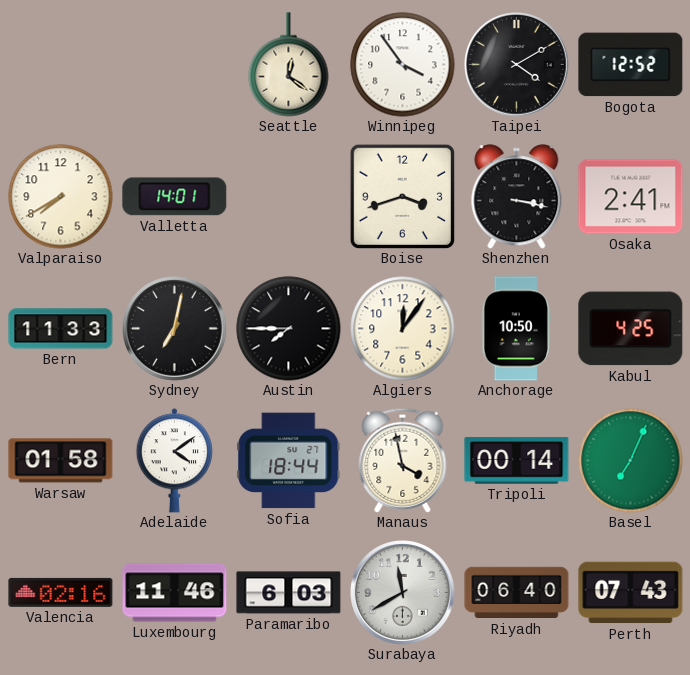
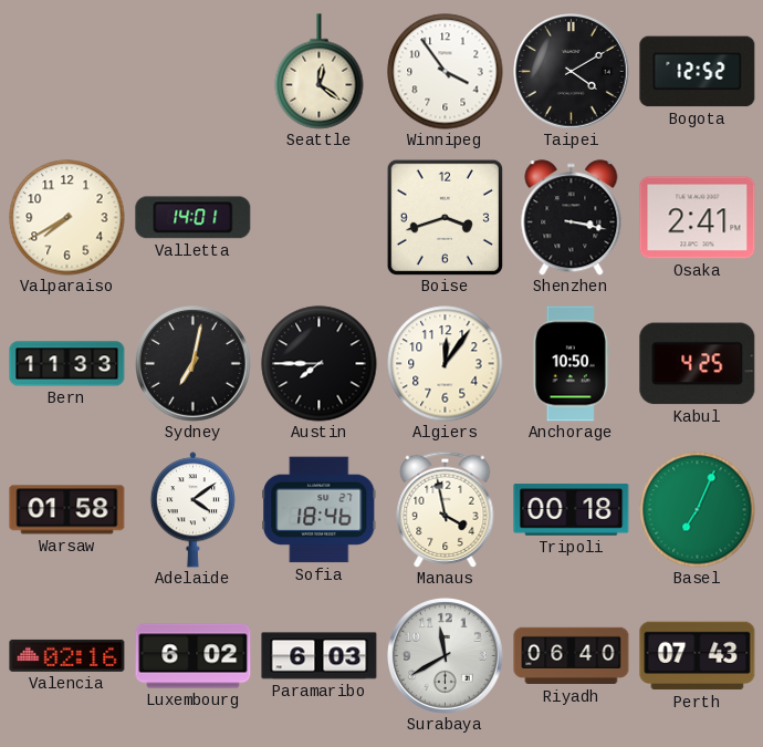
Sofia: 18:44 -> 18:46
Tripoli: 00:14 -> 00:18
Luxembourg: 11:46 -> 6:02
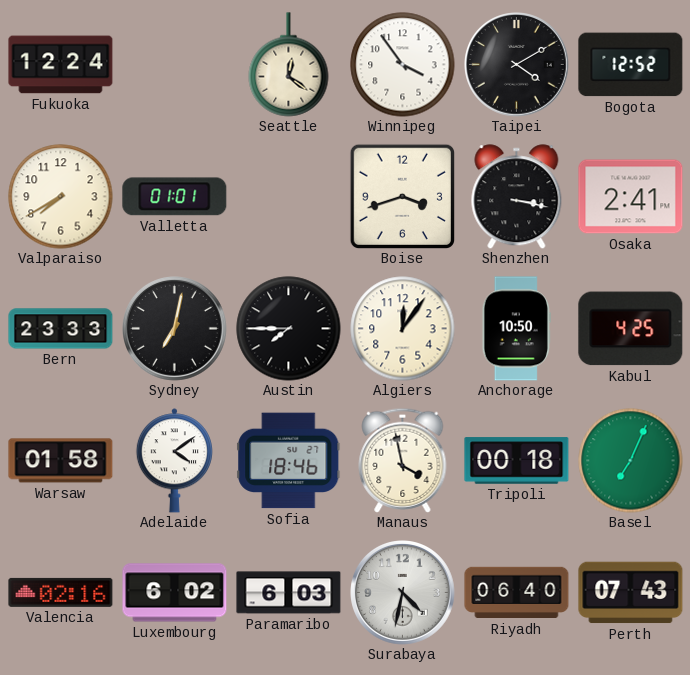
Fukuoka: none -> 12:24
Valletta: 14:01 -> 01:01
Bern: 11:33 -> 23:33
Surabaya: 11:40 -> 4:32
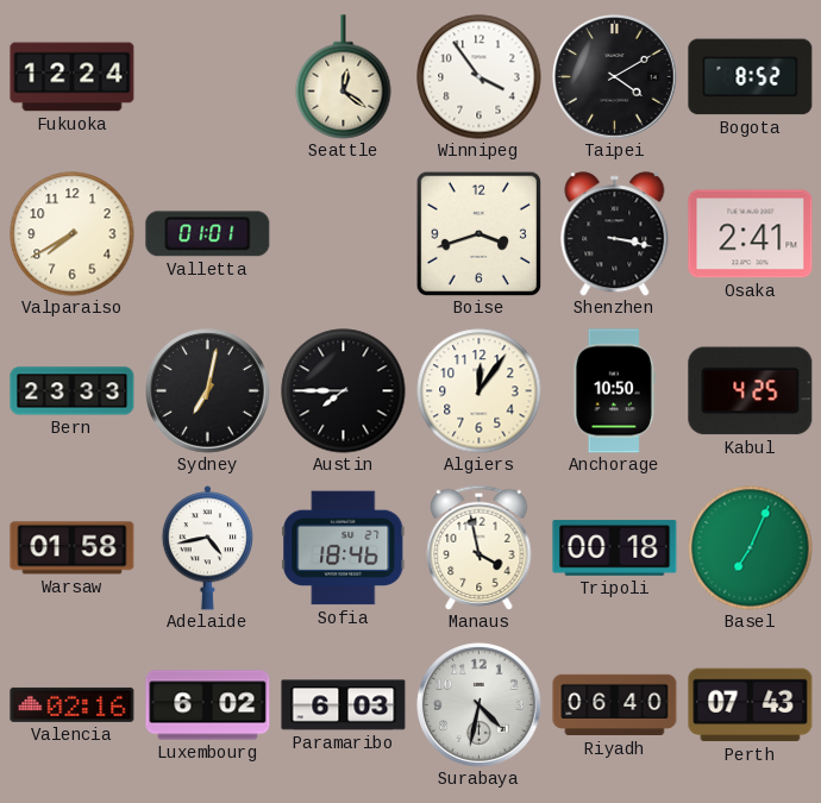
Bogota: 12:52 -> 8:52
Adelaide: 4:09 -> 4:43
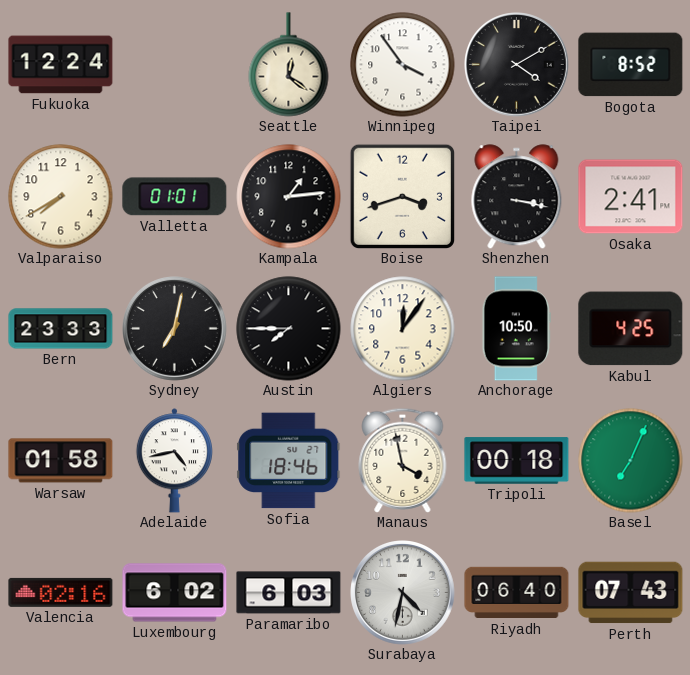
Kampala: none -> 1:14
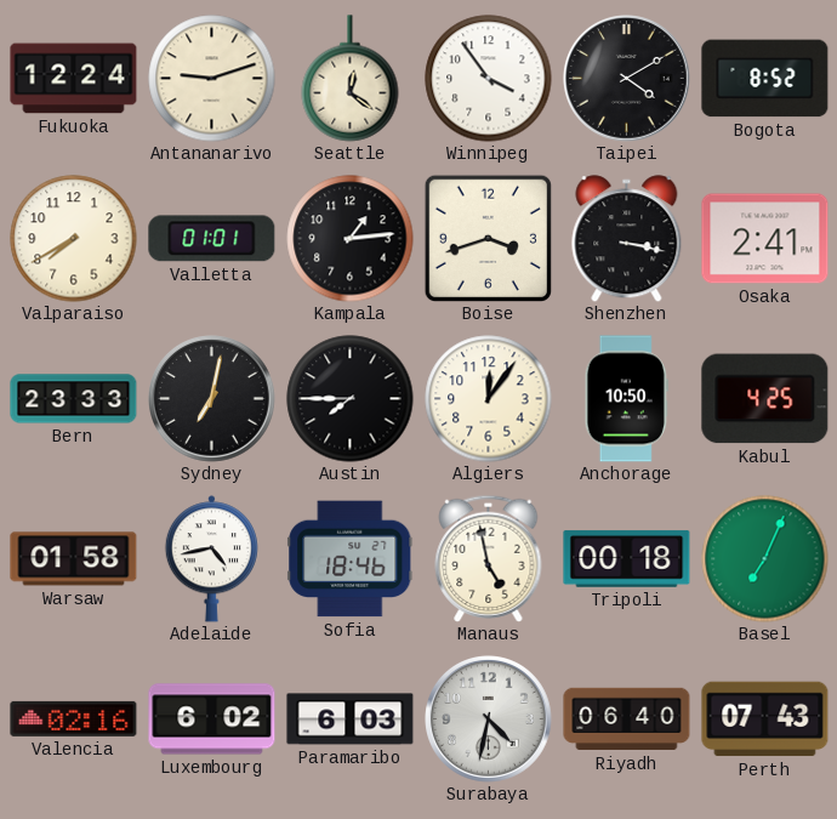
Antananarivo: none -> 9:12
Manaus: 3:58 -> 4:58
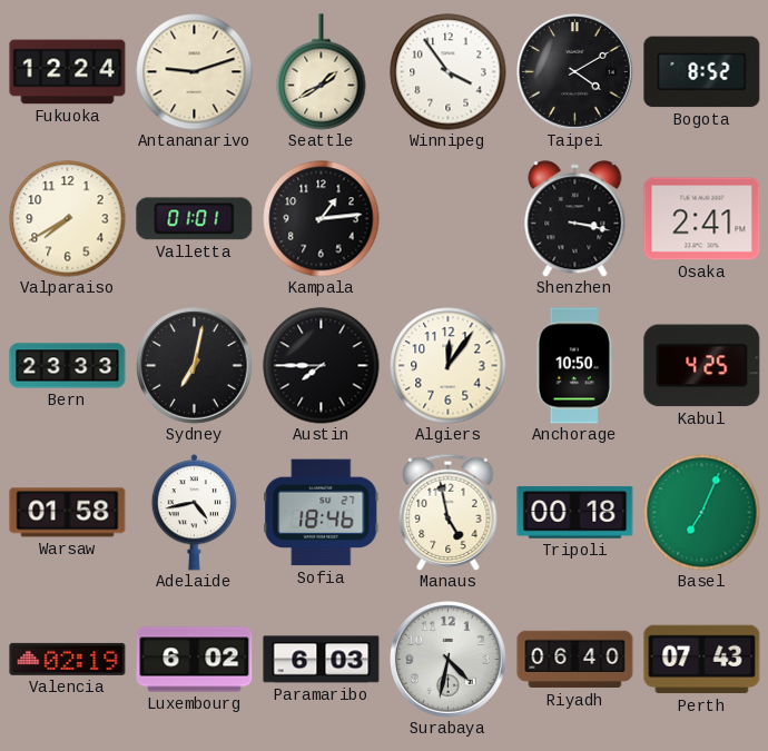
Seattle: 12:21 -> 1:40
Boise: 3:42 -> none
Valencia: 02:16 -> 02:19
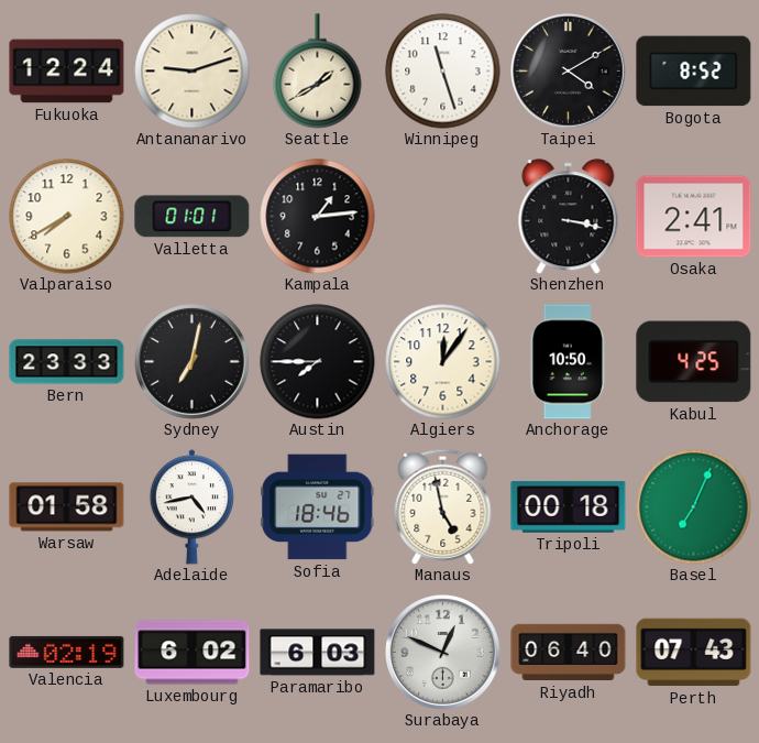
Winnipeg: 3:54 -> 11:27
Surabaya: 4:32 -> 12:49
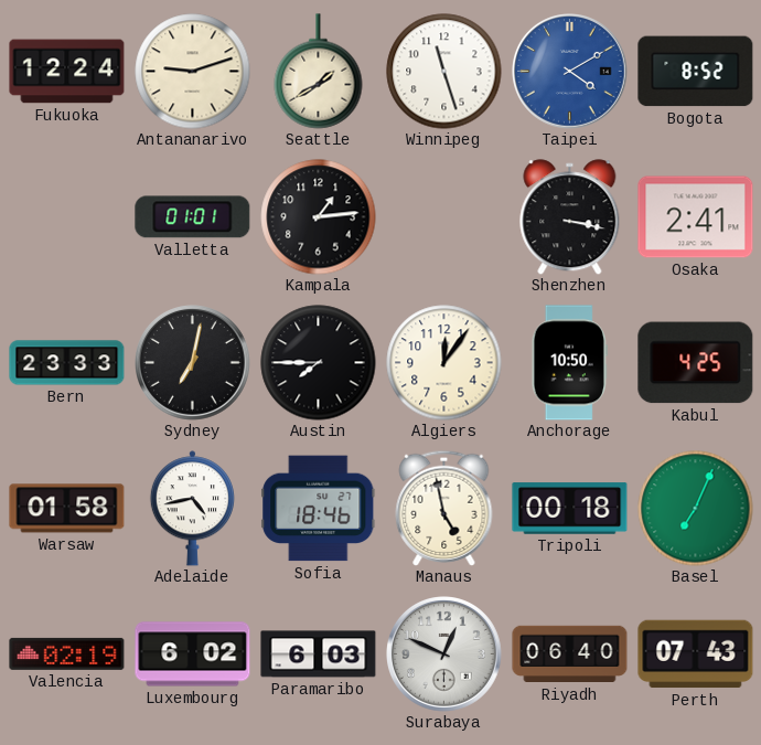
Taipei dial: black -> blue
Valparaiso: 7:40 -> none
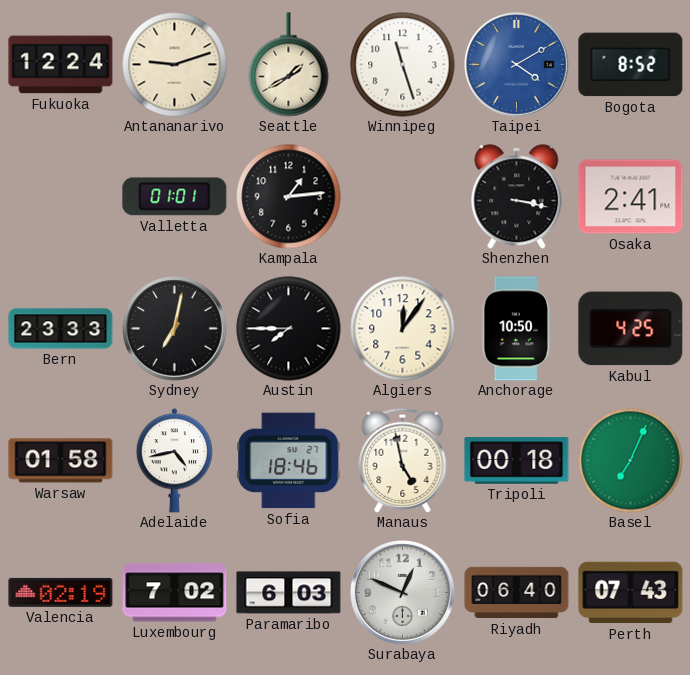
Luxembourg: 6:02 -> 7:02
